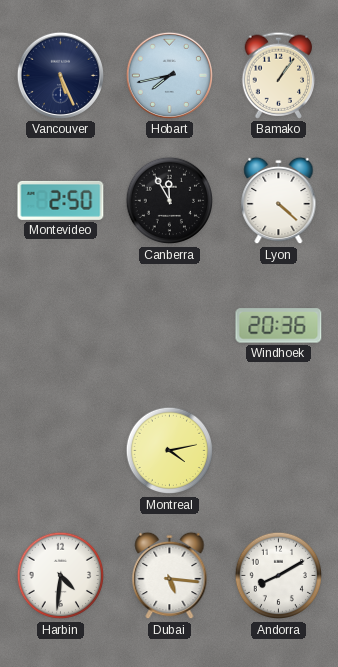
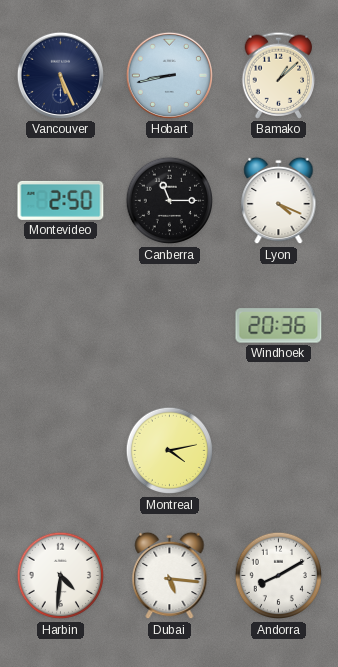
Hobart: 7:43 -> 8:43
Bamako: 1:06 -> 1:08
Canberra: 11:55 -> 11:15
Lyon: 4:22 -> 4:19
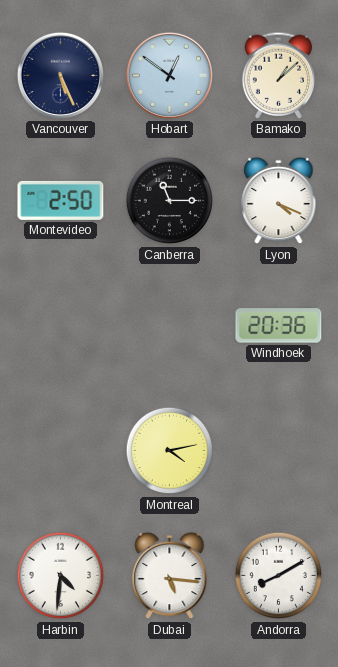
Hobart: 8:43 -> 12:51
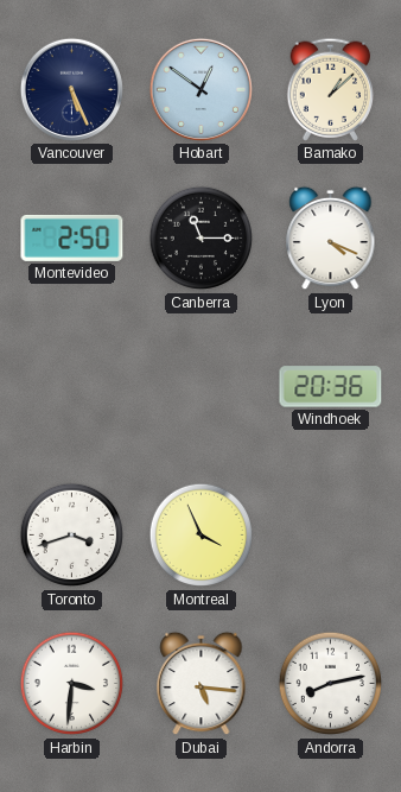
Toronto: none -> 3:42
Montreal: 4:13 -> 3:56
Harbin: 4:31 -> 3:31
Andorra: 8:10 -> 8:13
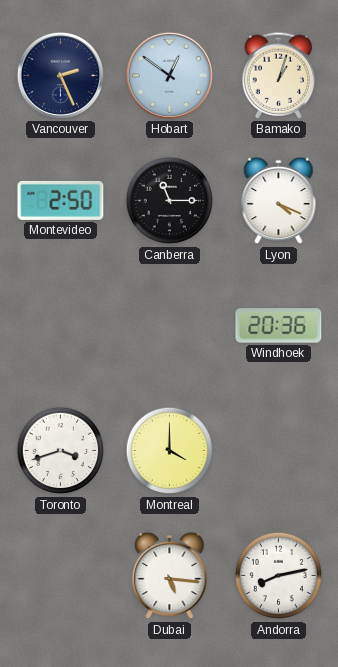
Vancouver: 5:26 -> 2:26
Bamako: 1:08 -> 1:03
Montreal: 3:56 -> 4:00
Harbin: 3:31 -> none
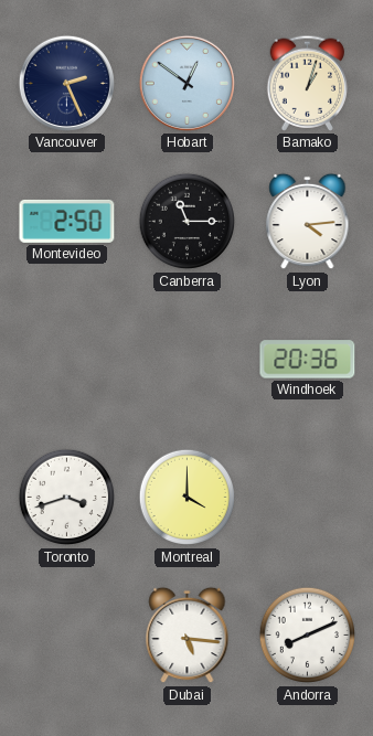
Lyon: 4:19 -> 4:14
Andorra: 8:13 -> 8:11
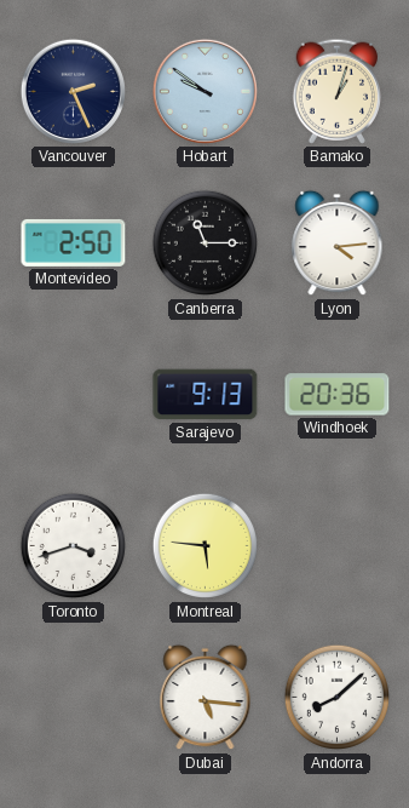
Hobart: 12:51 -> 9:51
Sarajevo: none -> 9:13
Montreal: 4:00 -> 5:46
Andorra: 8:11 -> 8:08
